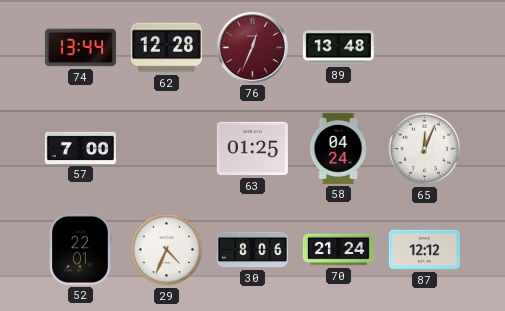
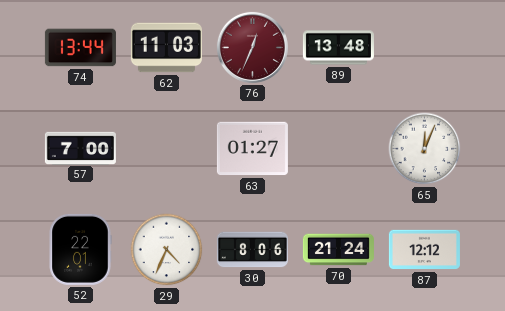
62: 12:28 -> 11:03
63: 01:25 -> 01:27
58: 04:24 -> none
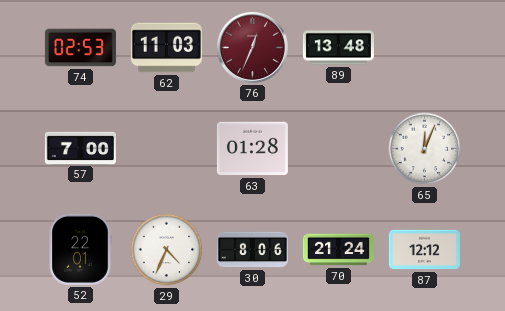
74: 13:44 -> 02:53
63: 01:27 -> 01:28
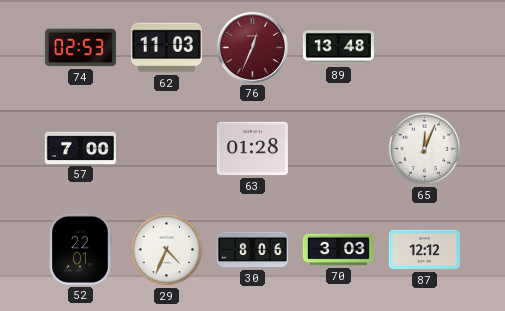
70: 21:24 -> 3:03
